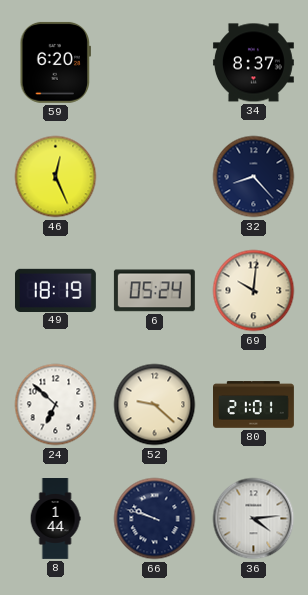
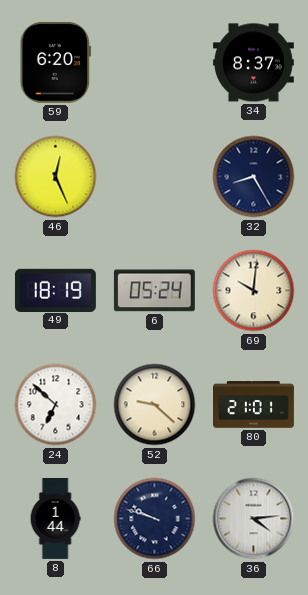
32: 8:23 -> 8:25
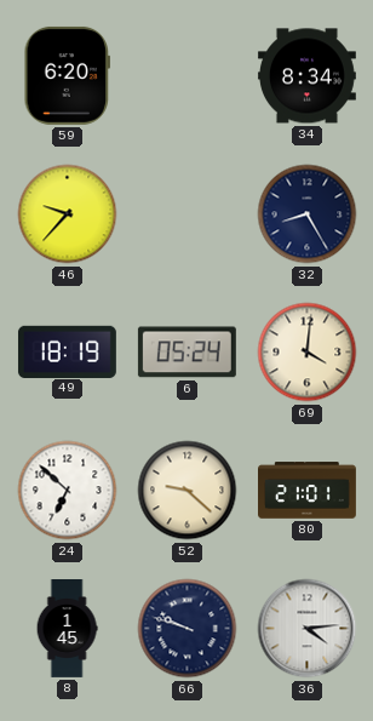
34: 8:37 -> 8:34
46: 12:26 -> 9:37
69: 10:01 -> 4:01
8: 1:44 -> 1:45
